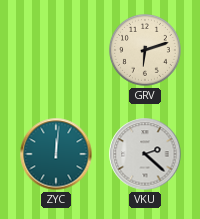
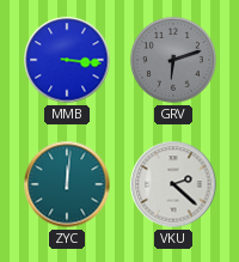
MMB: none -> 3:16
GRV dial: cream -> grey
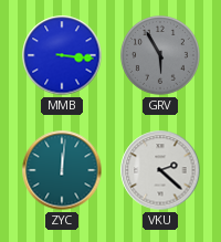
GRV: 6:12 -> 5:55
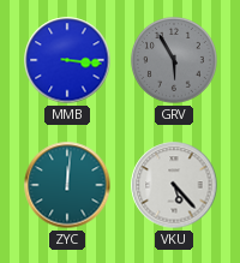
VKU: 2:22 -> 5:23
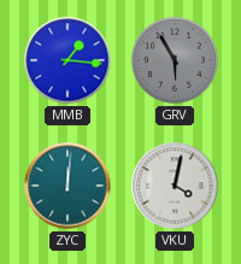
MMB: 3:16 -> 1:16
VKU: 5:23 -> 4:02
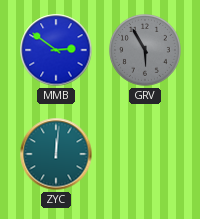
MMB: 1:16 -> 2:51
VKU: 4:02 -> none
